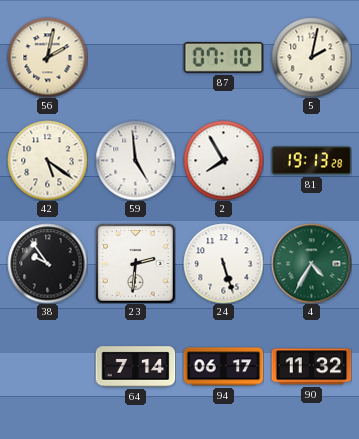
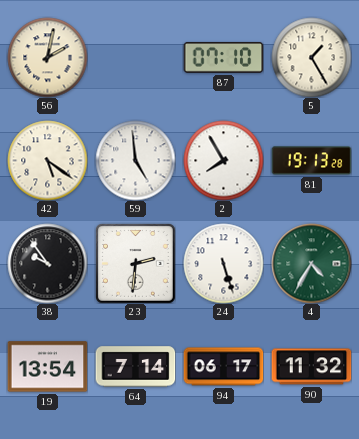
5: 2:02 -> 1:25
19: none -> 13:54
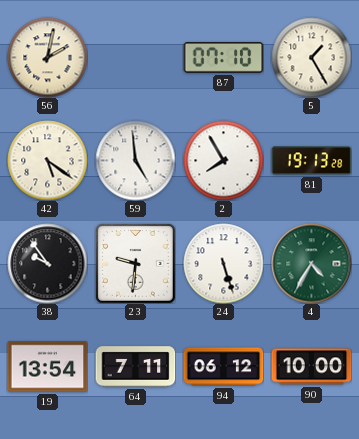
23: 2:31 -> 9:31
64: 7:14 -> 7:11
94: 06:17 -> 06:12
90: 11:32 -> 10:00
